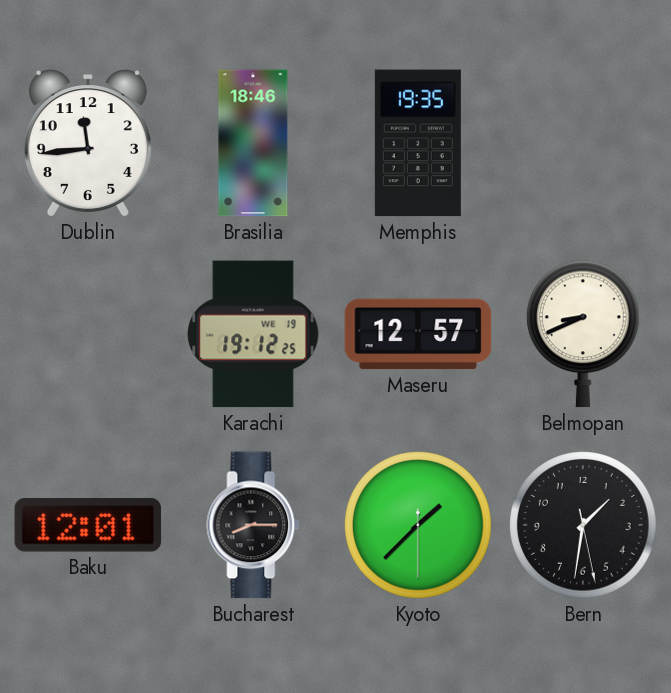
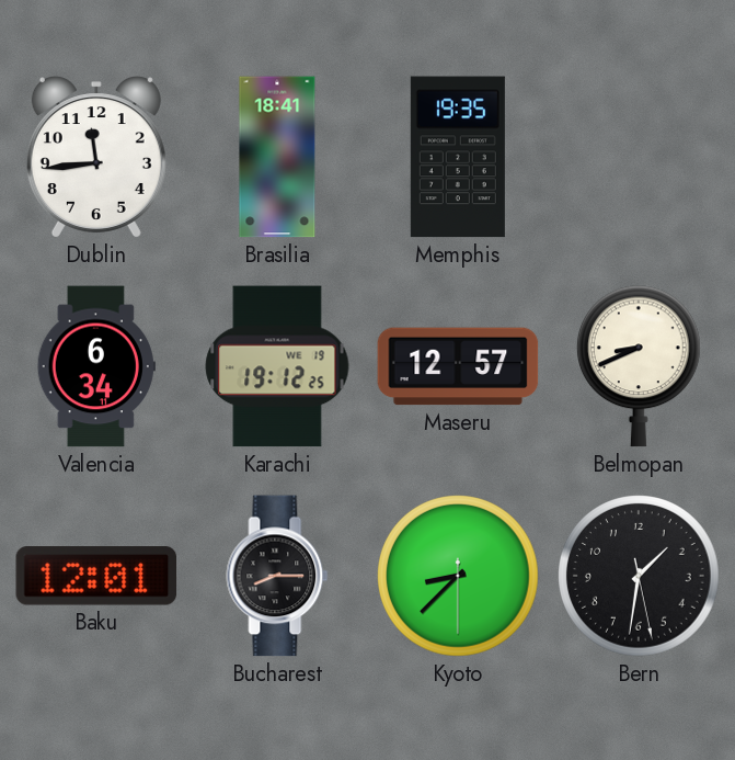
Brasilia: 18:46 -> 18:41
Valencia: none -> 6:34
Kyoto: 1:37 -> 8:37
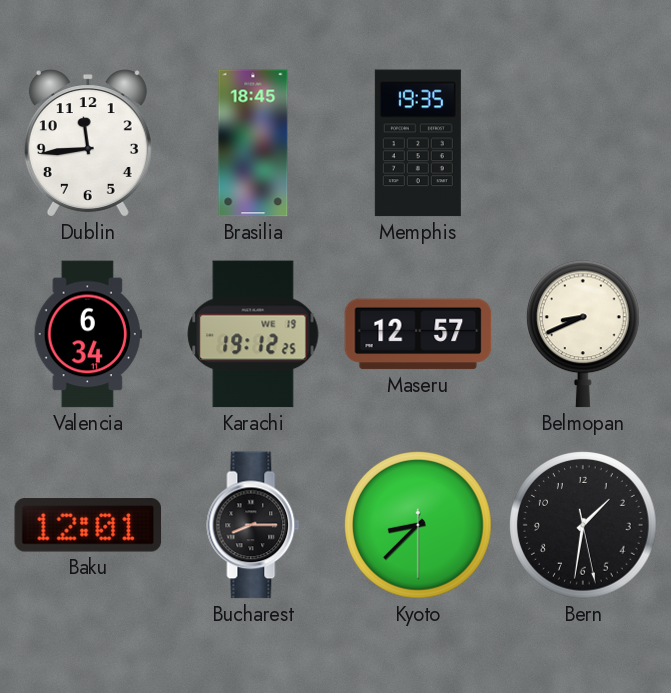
Brasilia: 18:41 -> 18:45
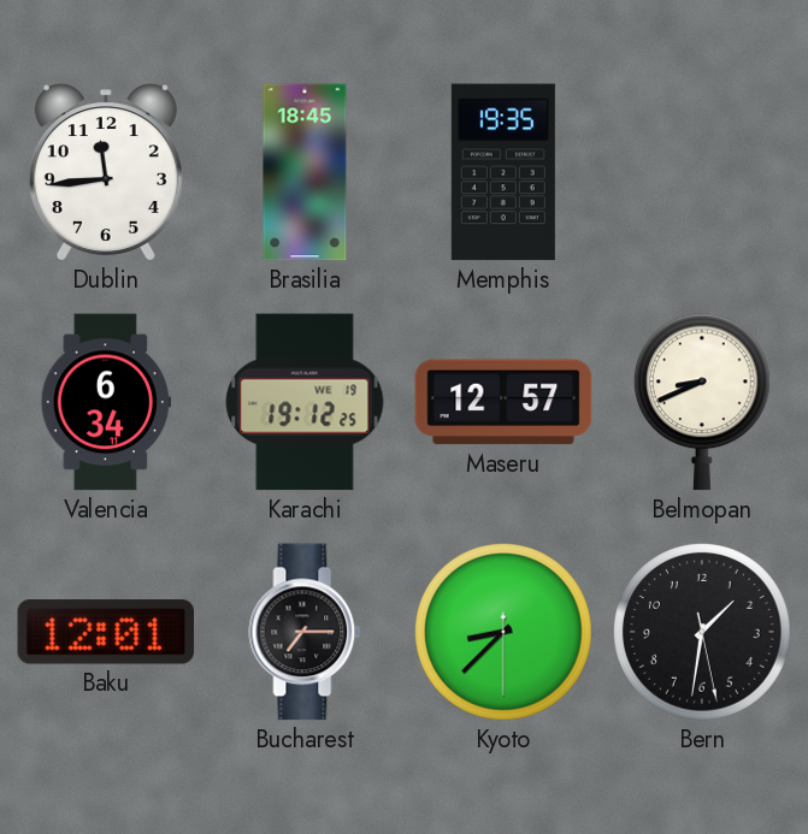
Bucharest: 8:15 -> 7:15
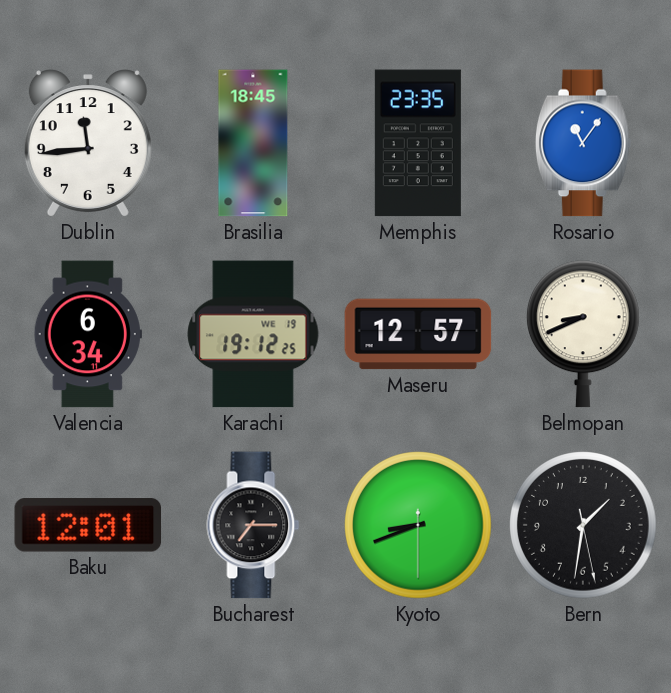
Memphis: 19:35 -> 23:35
Rosario: none -> 11:06
Kyoto: 8:37 -> 8:41
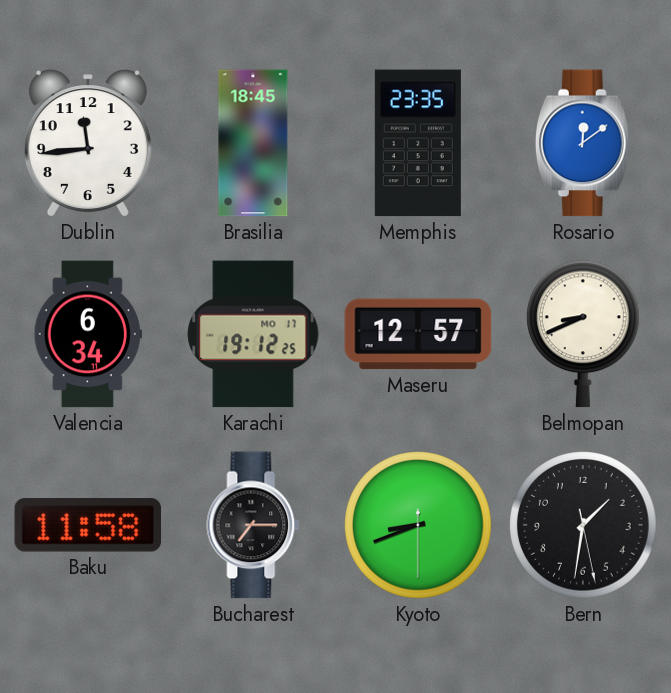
Rosario: 11:06 -> 12:09
Karachi date: WE 19 -> MO 17
Baku: 12:01 -> 11:58
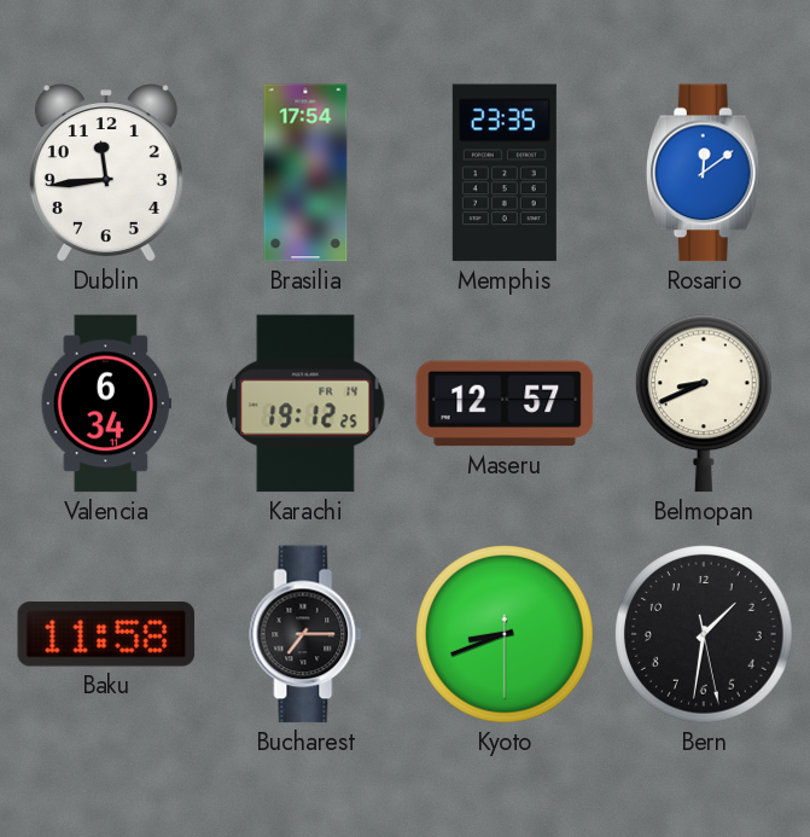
Brasilia: 18:45 -> 17:54
Karachi date: MO 17 -> FR 14
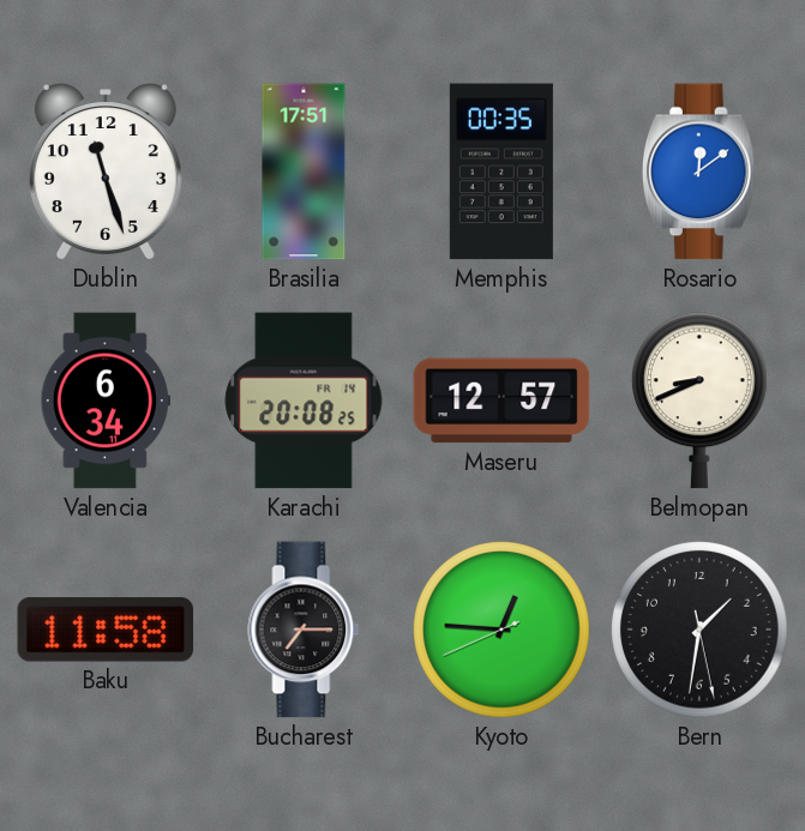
Dublin: 11:44 -> 11:27
Brasilia: 17:54 -> 17:51
Memphis: 23:35 -> 00:35
Karachi: 19:12 -> 20:08
Kyoto: 8:41 -> 12:45
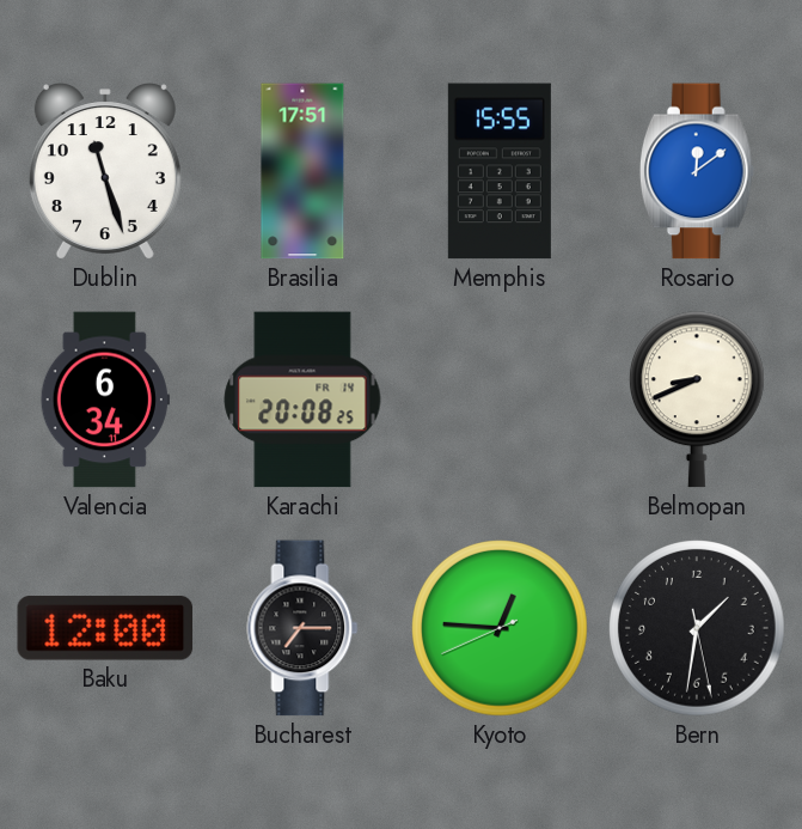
Memphis: 00:35 -> 15:55
Maseru: 12:57 -> none
Baku: 11:58 -> 12:00
